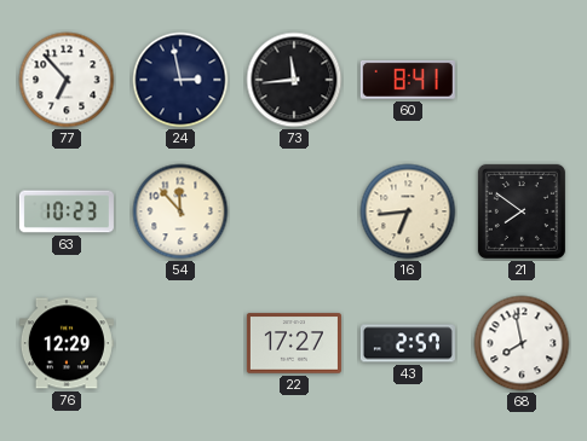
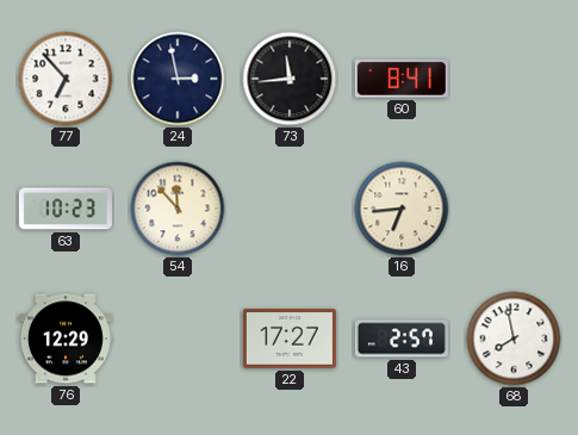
21: 7:51 -> none
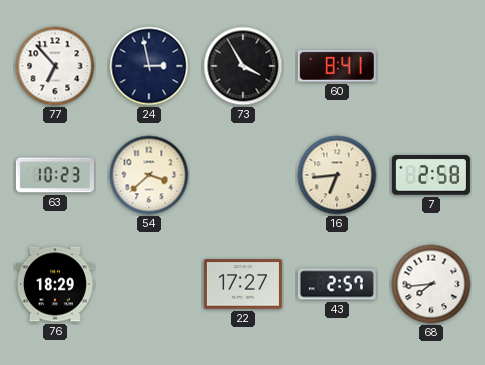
73: 11:44 -> 3:55
54: 11:53 -> 3:38
7: none -> 2:58
76: 12:29 -> 18:29
68: 7:58 -> 7:44
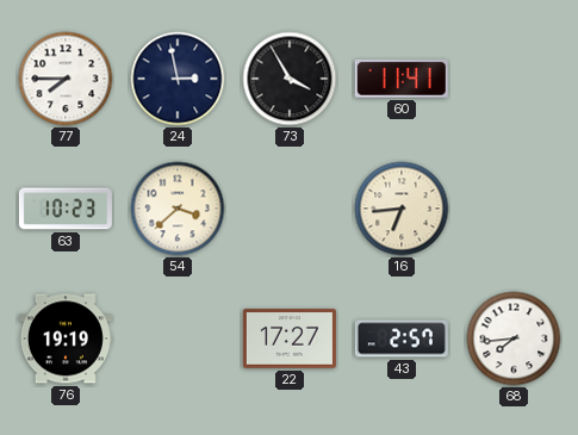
77: 6:53 -> 7:45
60: 8:41 -> 11:41
7: 2:58 -> none
76: 18:29 -> 19:19
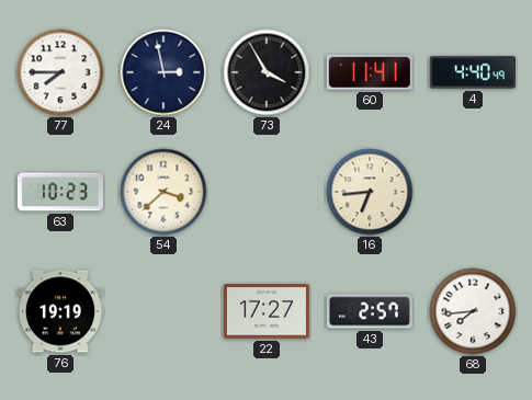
4: none -> 4:40
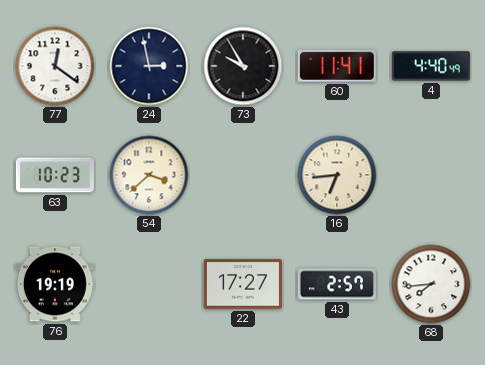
77: 7:45 -> 12:21
73: 3:55 -> 9:55
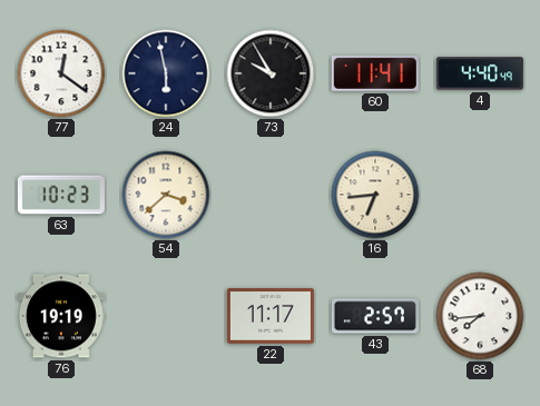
24: 2:58 -> 5:58
22: 17:27 -> 11:17
